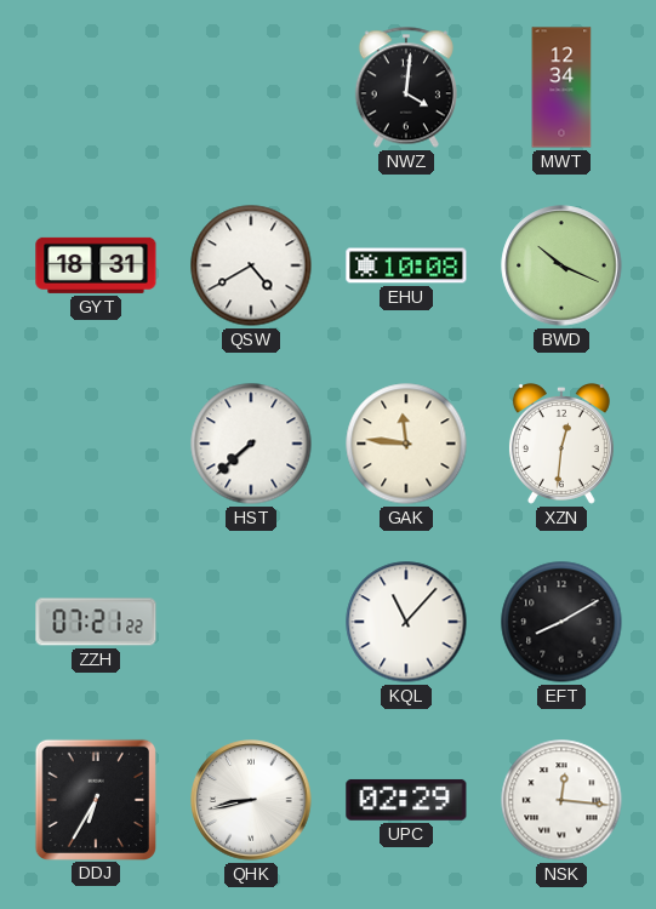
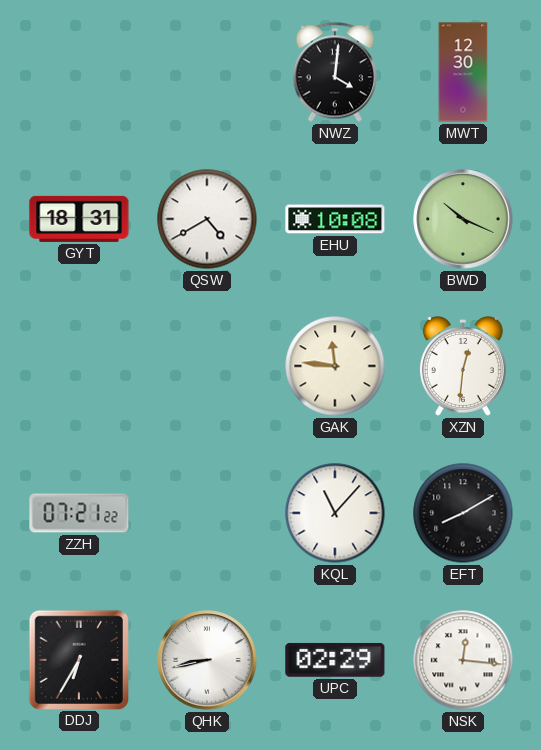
MWT: 12:34 -> 12:30
HST: 7:38 -> none
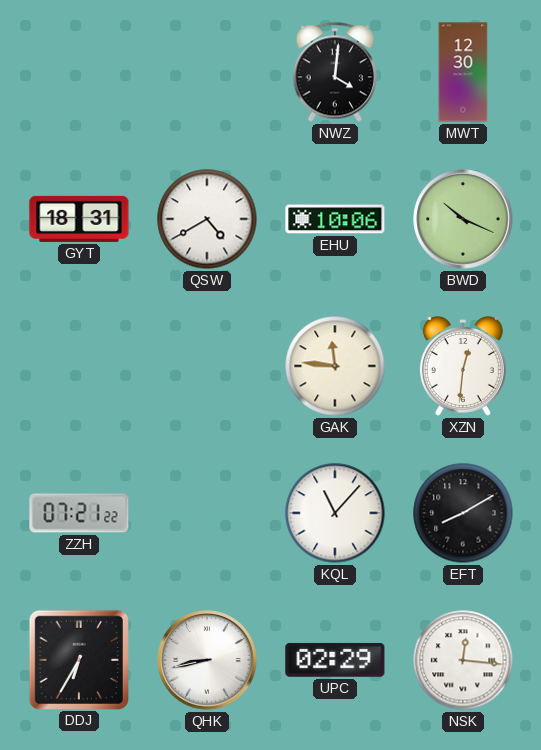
EHU: 10:08 -> 10:06
